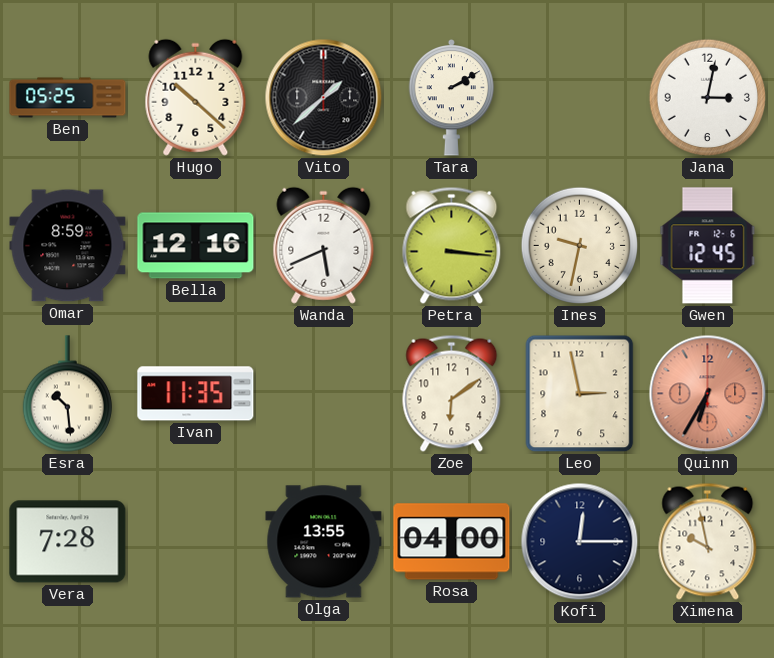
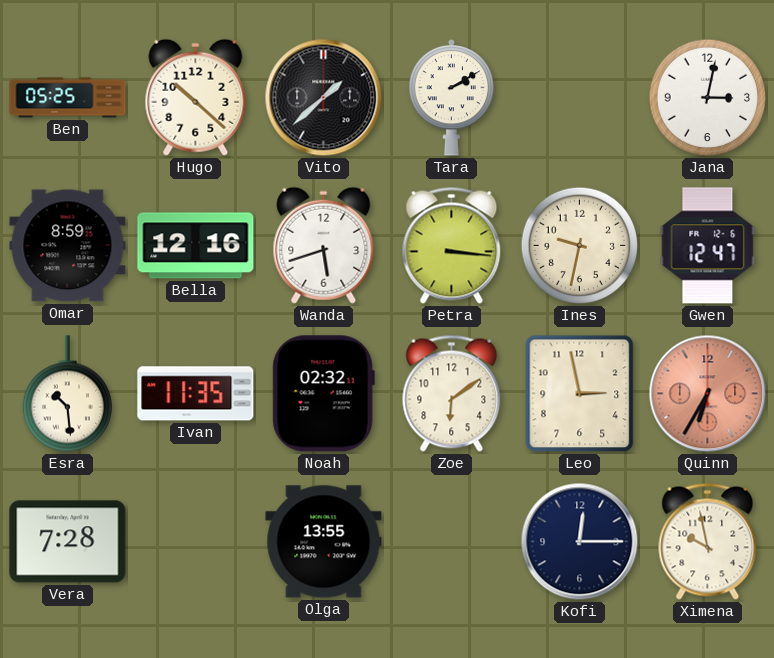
Wanda: 5:41 -> 5:42
Gwen: 12:45 -> 12:47
Noah: none -> 02:32
Rosa: 04:00 -> none
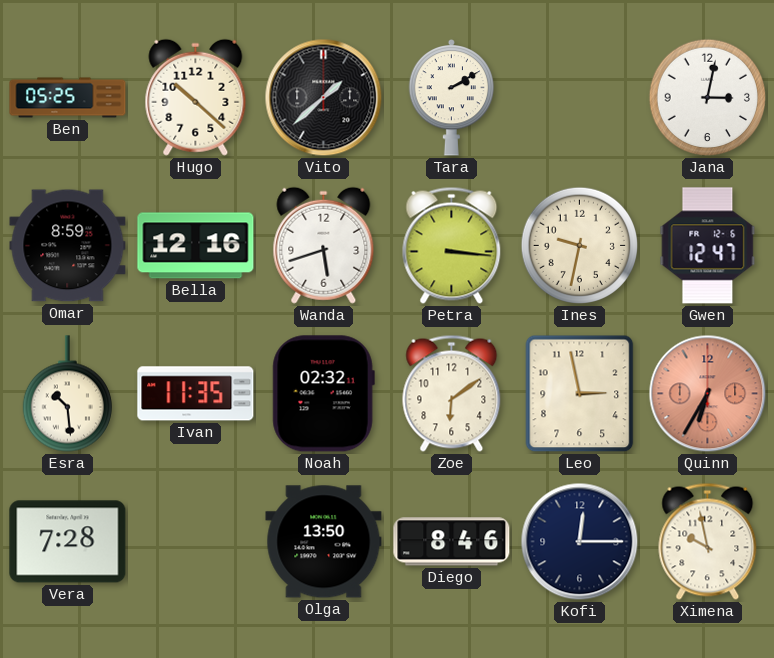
Olga: 13:55 -> 13:50
Diego: none -> 8:46
